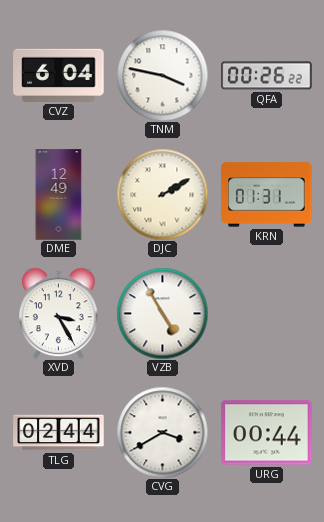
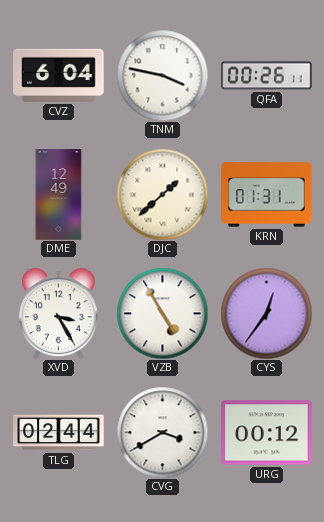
QFA: 00:26:22 -> 00:26:11
DJC: 2:10 -> 1:38
CYS: none -> 12:36
URG: 00:44 -> 00:12
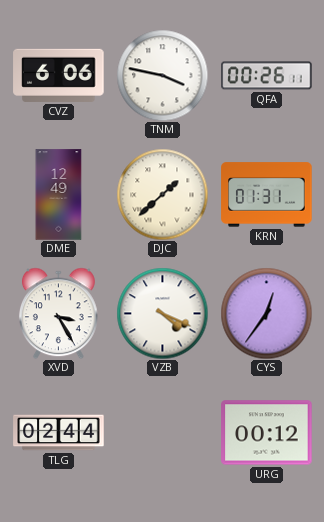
CVZ: 6:04 -> 6:06
VZB: 4:55 -> 4:19
CVG: 3:40 -> none
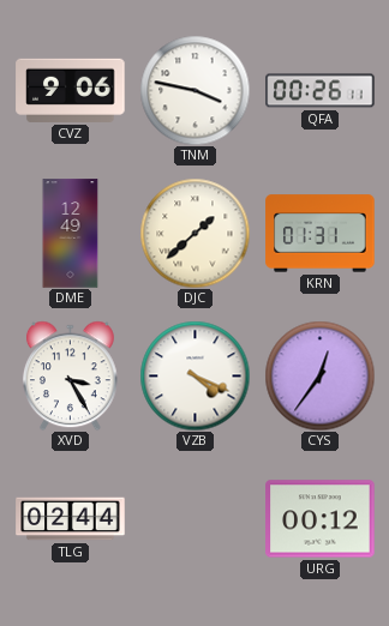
CVZ: 6:06 -> 9:06
